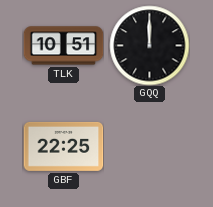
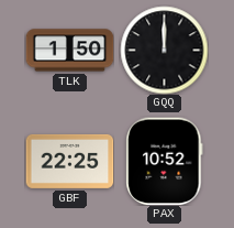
TLK: 10:51 -> 1:50
PAX: none -> 10:52
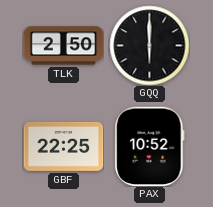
TLK: 1:50 -> 2:50
GQQ: 12:00 -> 6:00
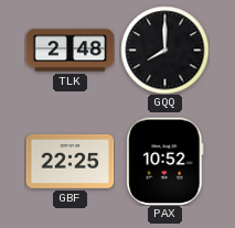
TLK: 2:50 -> 2:48
GQQ: 6:00 -> 8:00
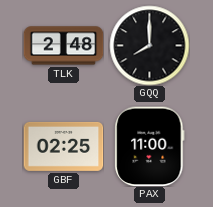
GBF: 22:25 -> 02:25
PAX: 10:52 -> 11:00
